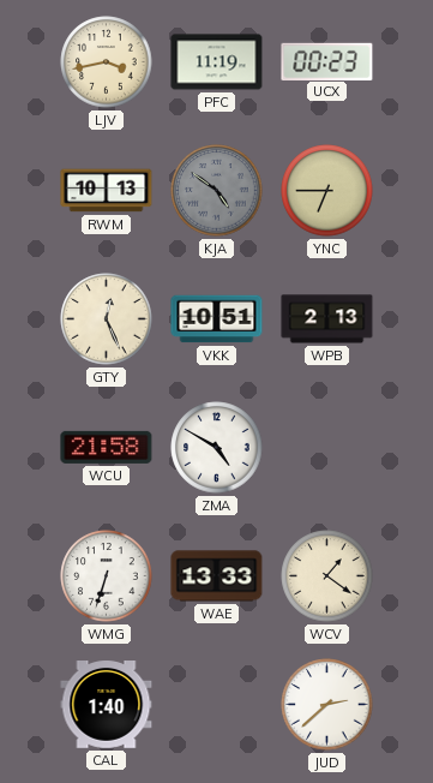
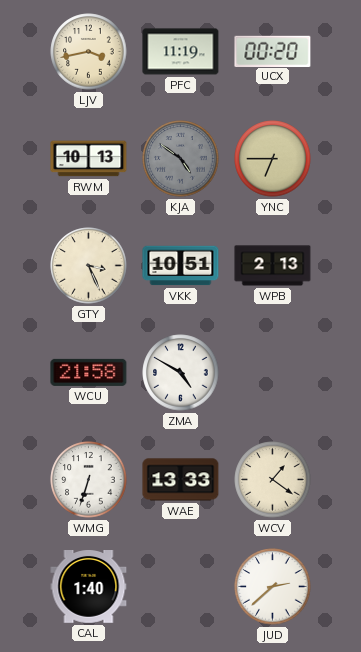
UCX: 00:23 -> 00:20
GTY: 12:26 -> 3:26
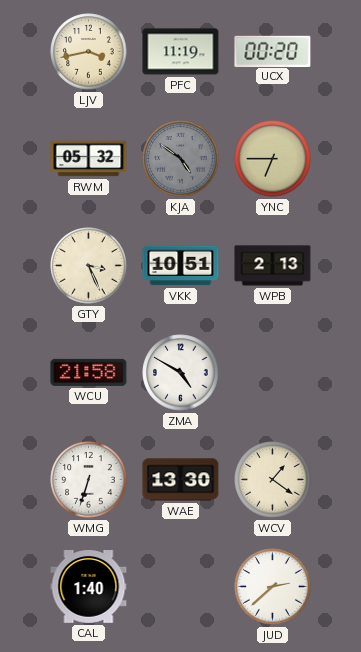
RWM: 10:13 -> 05:32
WAE: 13:33 -> 13:30
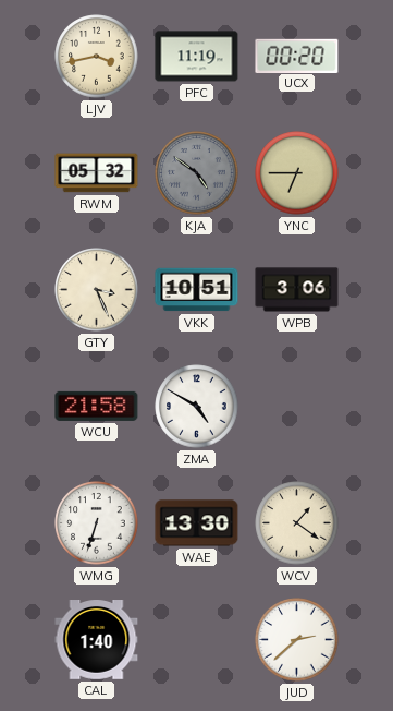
WPB: 2:13 -> 3:06
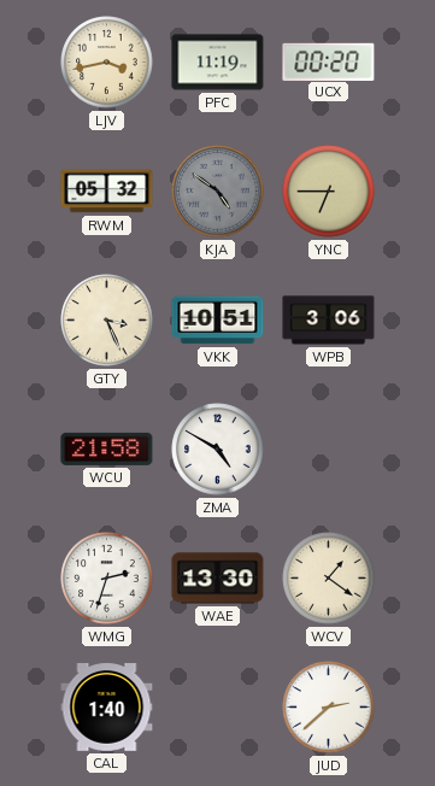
WMG: 6:33 -> 2:33
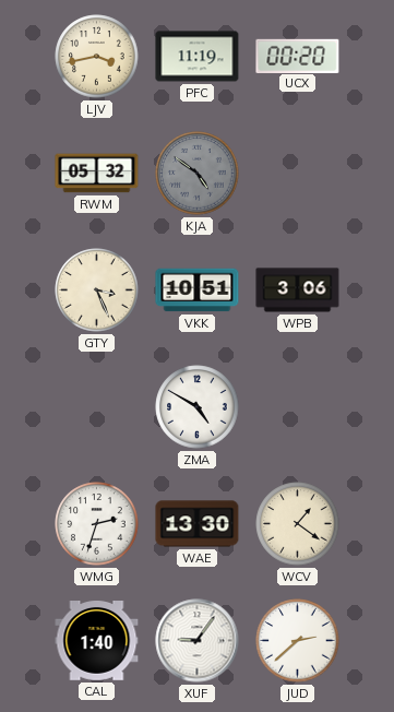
YNC: 6:45 -> none
WCU: 21:58 -> none
XUF: none -> 9:06
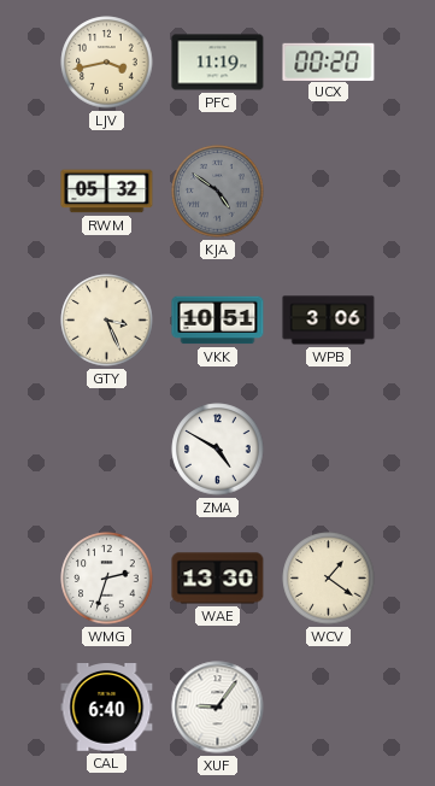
CAL: 1:40 -> 6:40
JUD: 2:38 -> none
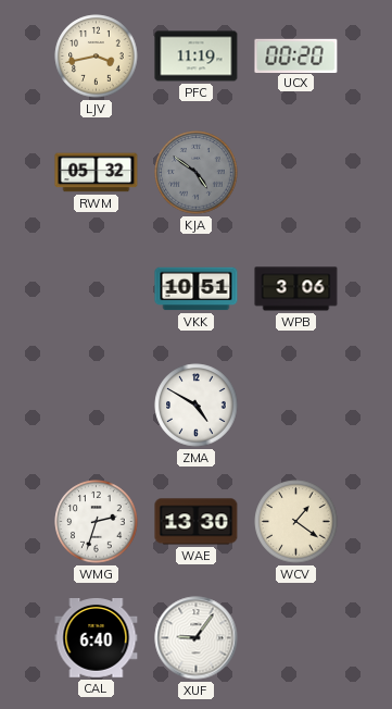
GTY: 3:26 -> none
